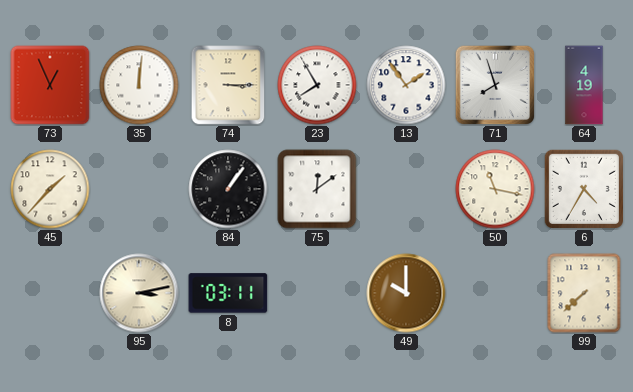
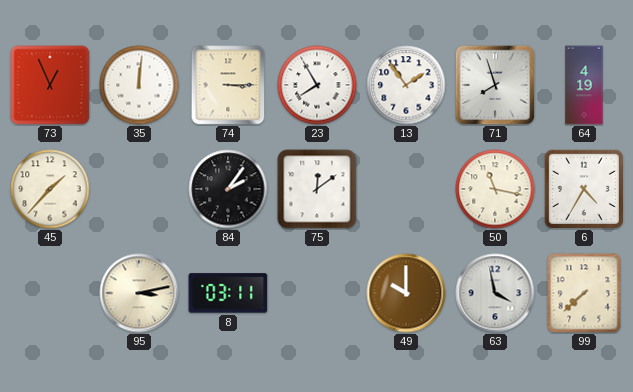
84: 1:06 -> 2:06
63: none -> 3:58
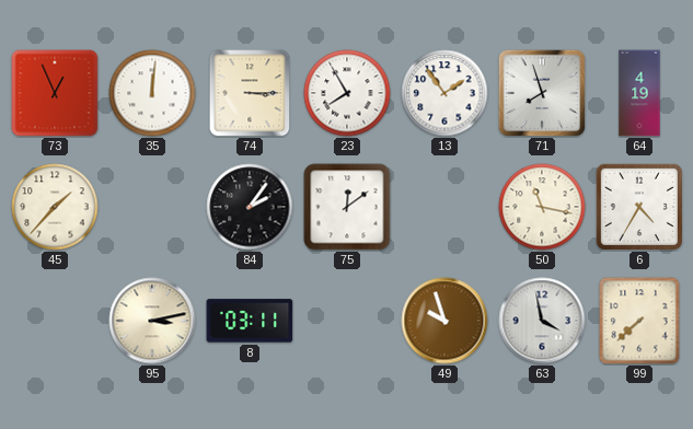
49: 10:00 -> 9:57
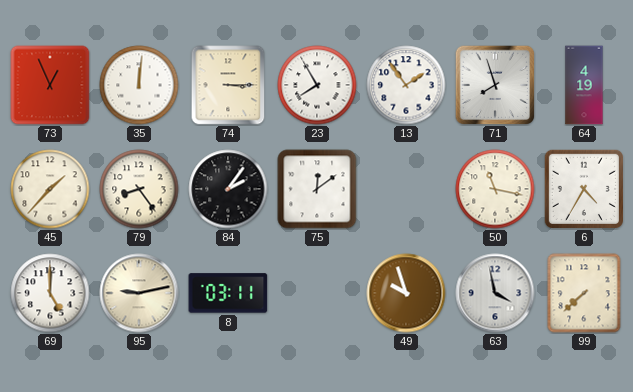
79: none -> 8:24
69: none -> 5:00
95: 3:13 -> 9:13
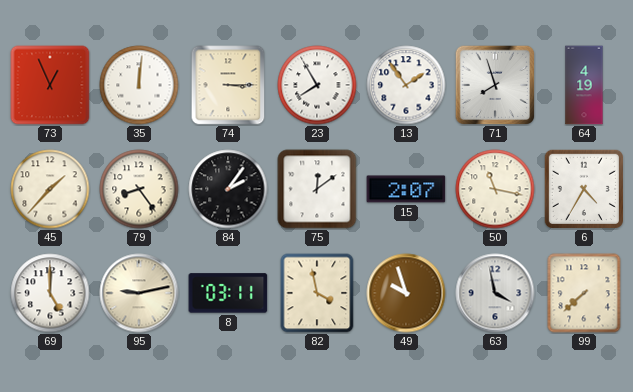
15: none -> 2:07
82: none -> 3:58
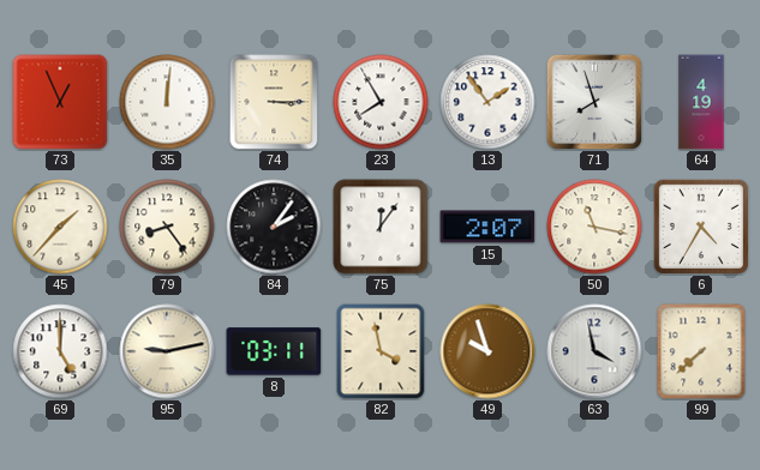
75: 12:09 -> 12:06
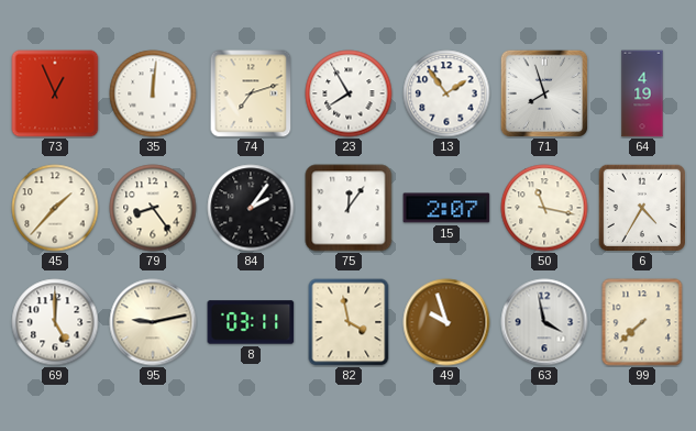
74: 3:15 -> 7:12
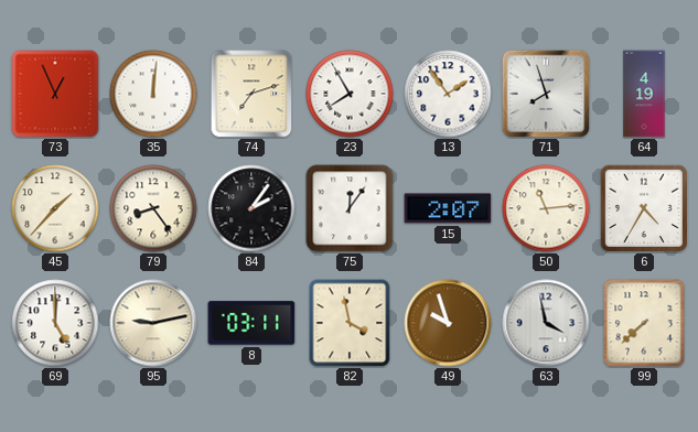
50: 11:17 -> 11:14
